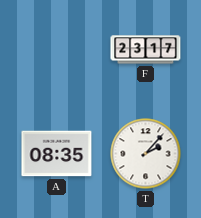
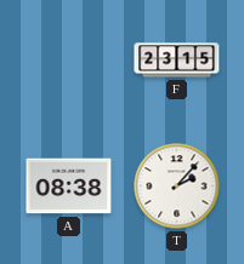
F: 23:17 -> 23:15
A: 08:35 -> 08:38
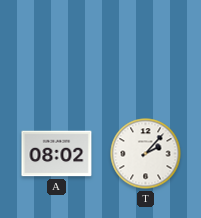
F: 23:15 -> none
A: 08:38 -> 08:02
